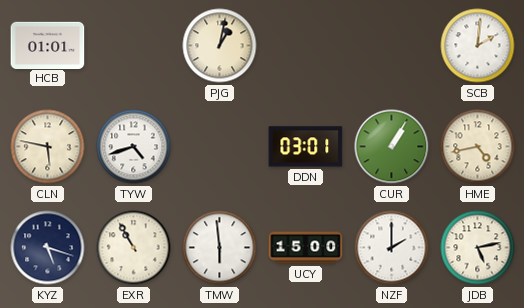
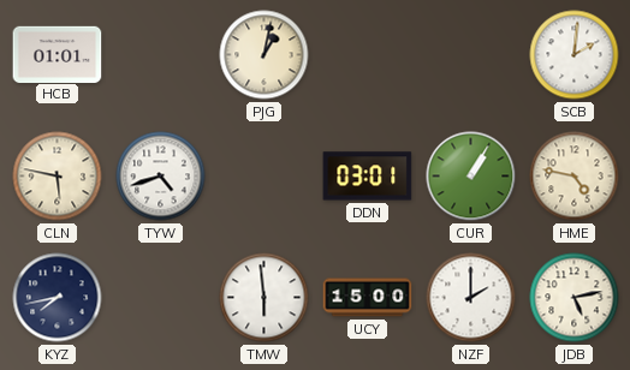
HME: 4:43 -> 4:47
KYZ: 5:18 -> 7:43
EXR: 10:55 -> none
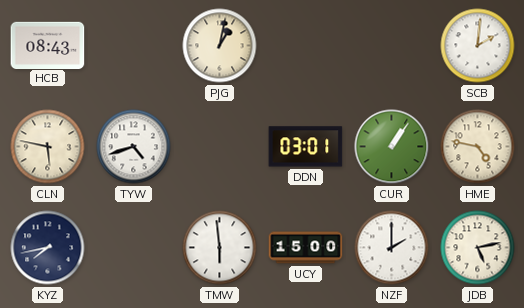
HCB: 01:01 -> 08:43
CUR: 1:05 -> 1:06
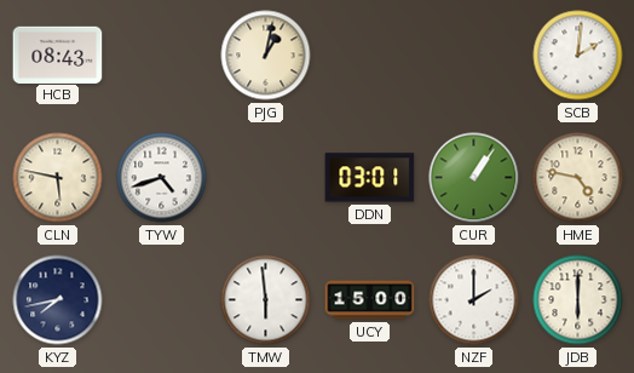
JDB: 5:13 -> 6:00
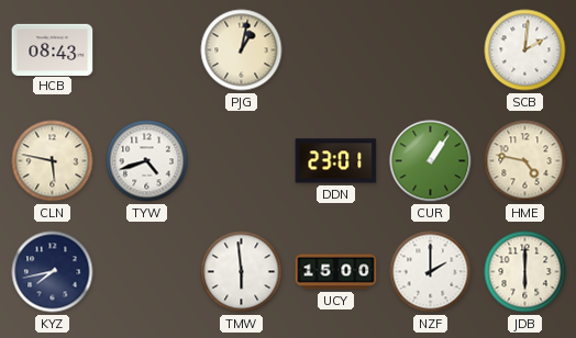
DDN: 03:01 -> 23:01
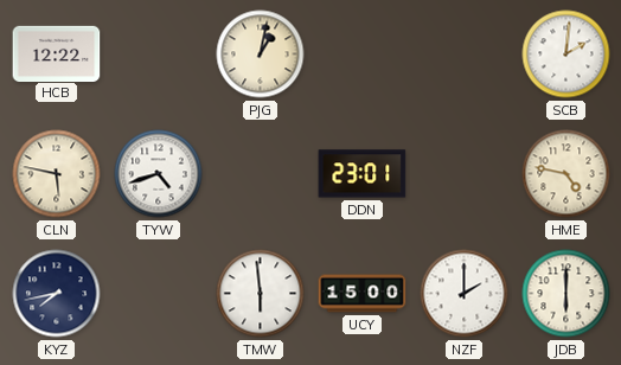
HCB: 08:43 -> 12:22
CUR: 1:06 -> none
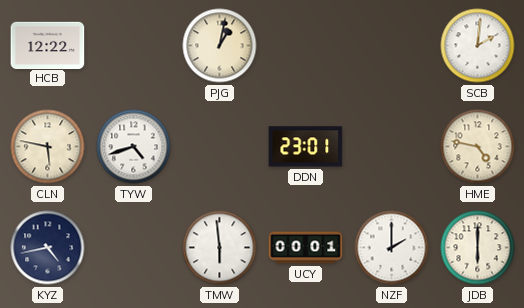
KYZ: 7:43 -> 4:43
UCY: 15:00 -> 00:01
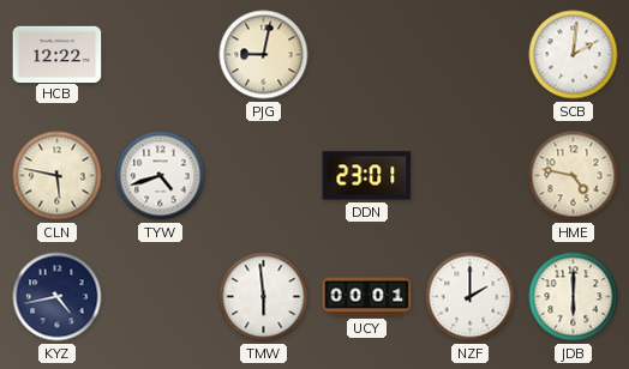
PJG: 1:02 -> 9:02
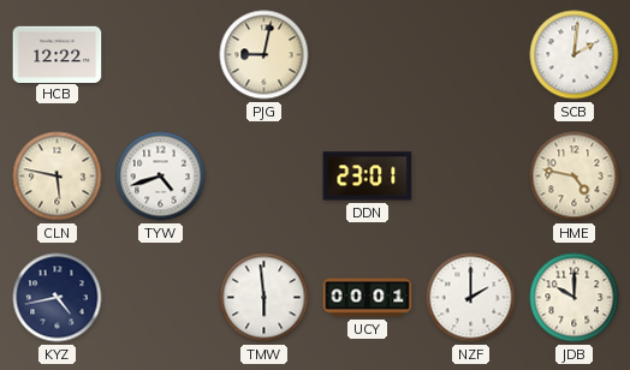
JDB: 6:00 -> 10:00
